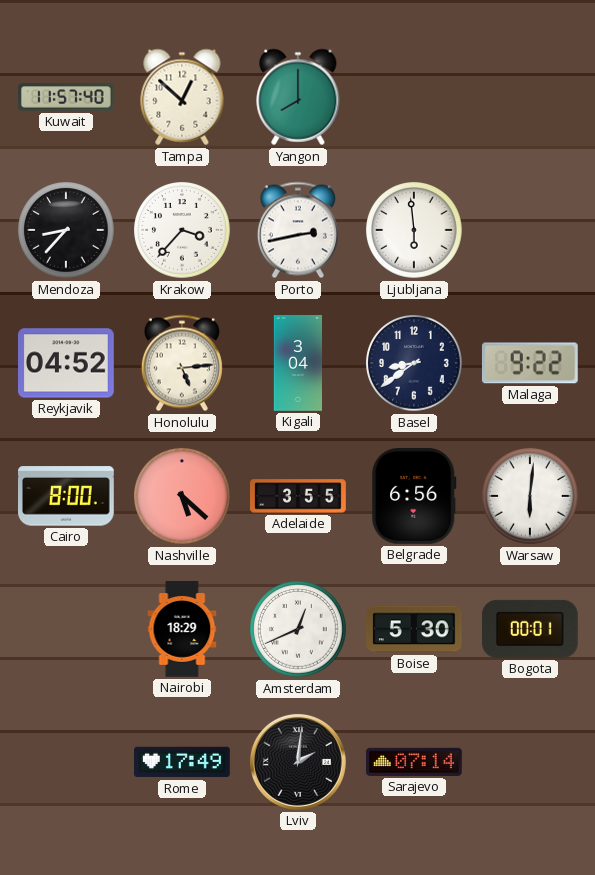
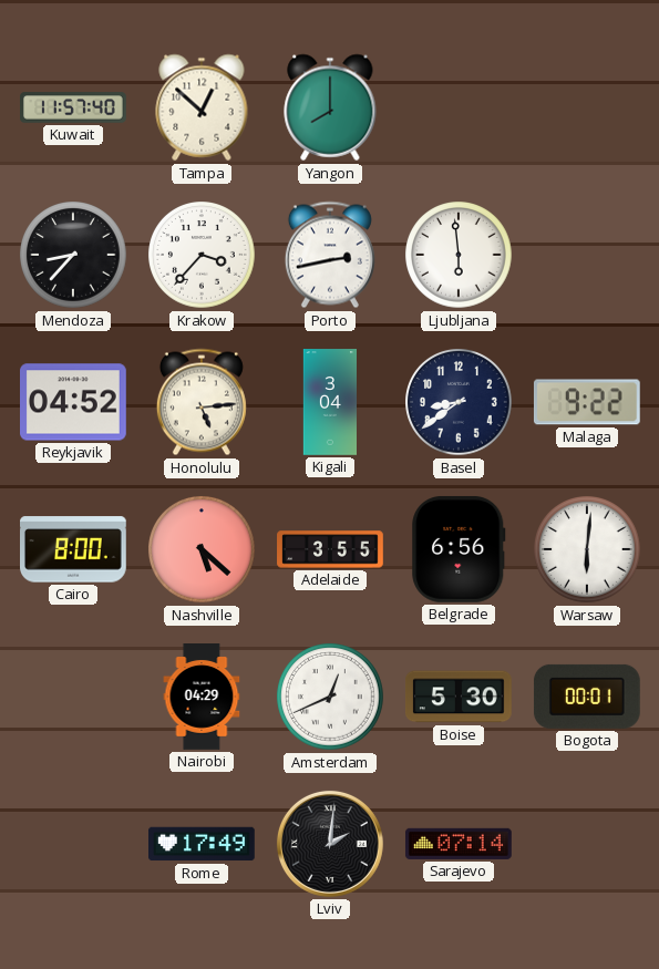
Nairobi: 18:29 -> 04:29
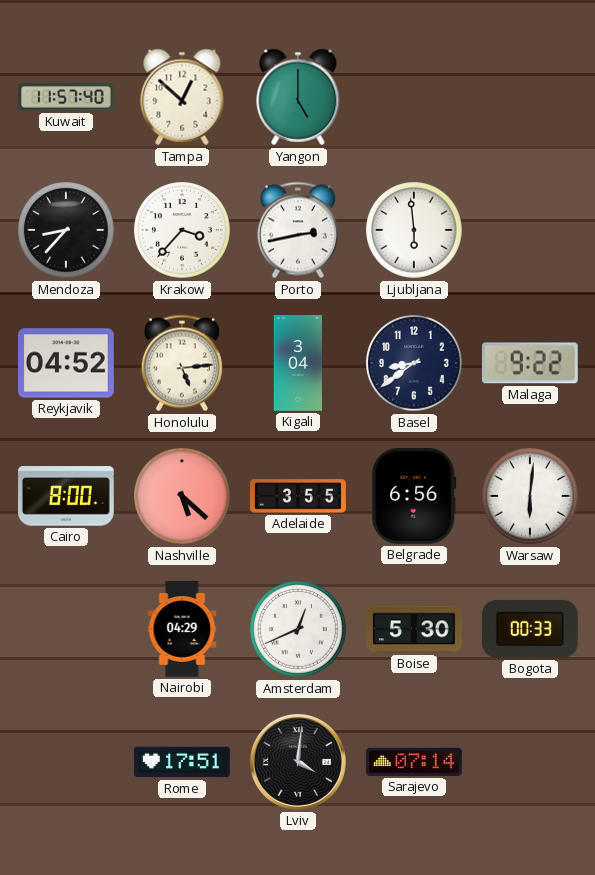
Yangon: 8:00 -> 5:00
Bogota: 00:01 -> 00:33
Rome: 17:49 -> 17:51
Lviv: 2:01 -> 4:01
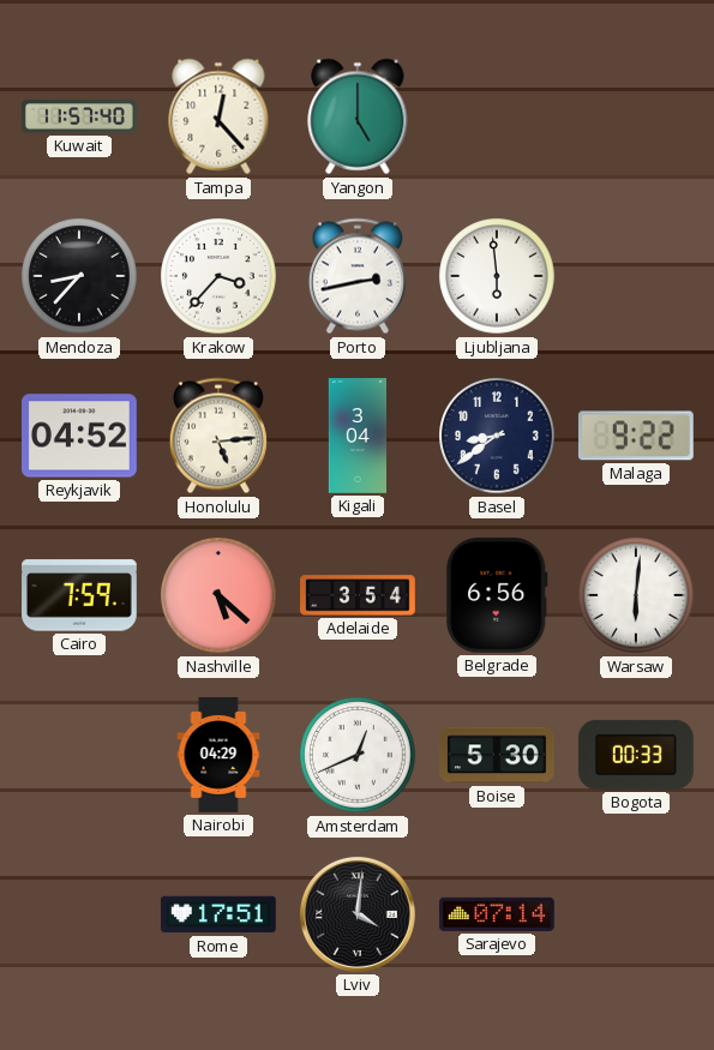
Tampa: 12:52 -> 12:23
Cairo: 8:00 -> 7:59
Adelaide: 3:55 -> 3:54
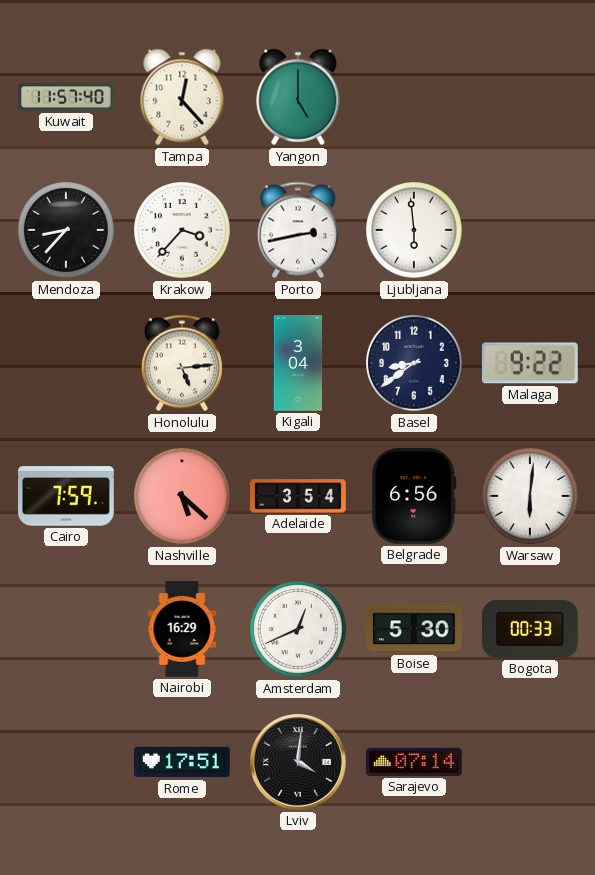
Reykjavik: 04:52 -> none
Nairobi: 04:29 -> 16:29
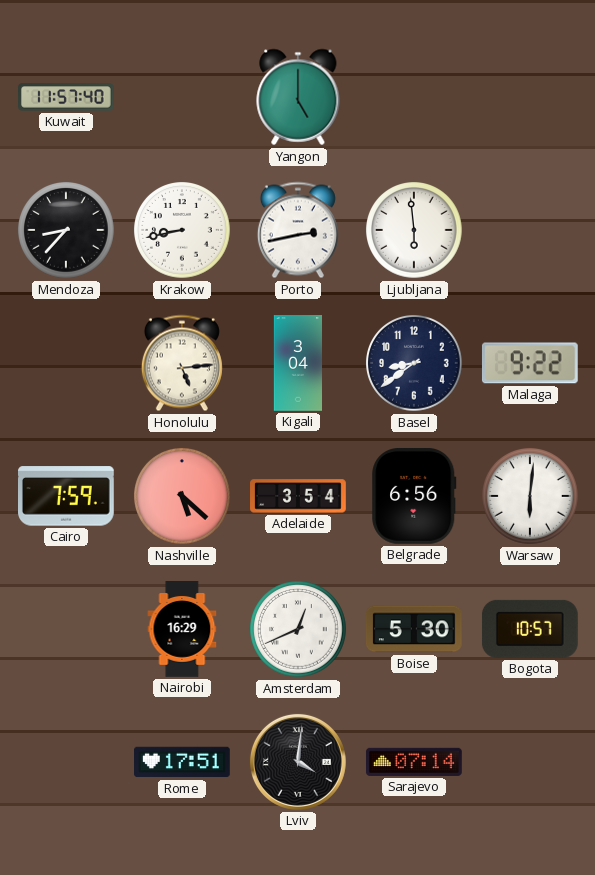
Tampa: 12:23 -> none
Krakow: 3:37 -> 8:43
Bogota: 00:33 -> 10:57
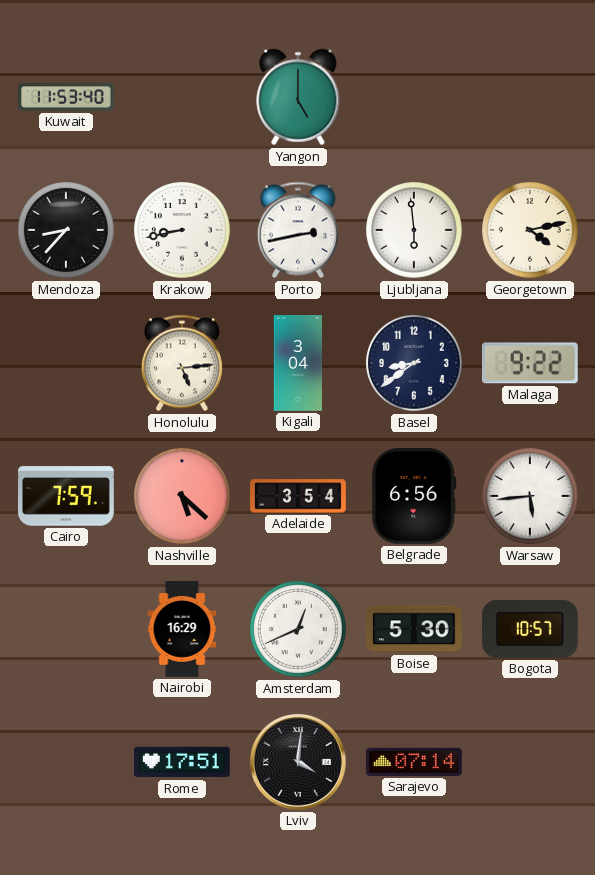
Kuwait: 11:57 -> 11:53
Georgetown: none -> 4:13
Warsaw: 6:01 -> 5:44
